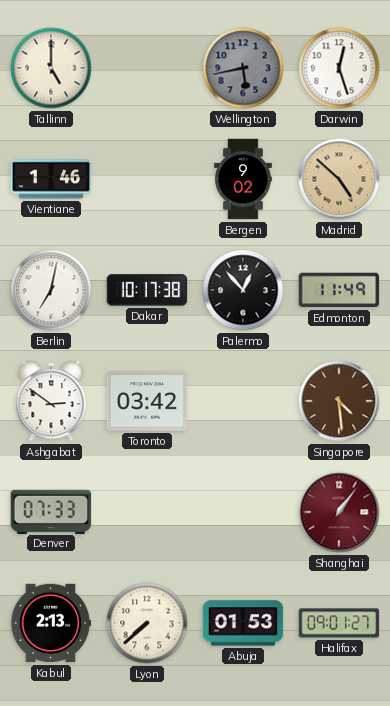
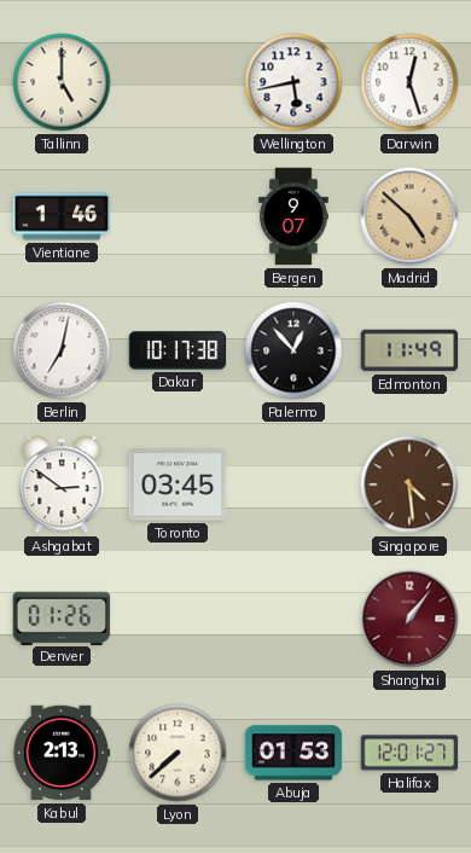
Wellington dial: grey -> white
Bergen: 9:02 -> 9:07
Toronto: 03:42 -> 03:45
Denver: 07:33 -> 01:26
Halifax: 09:01 -> 12:01
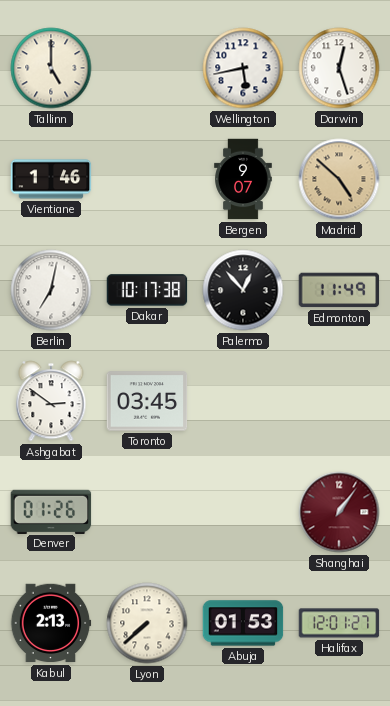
Singapore: 4:29 -> none
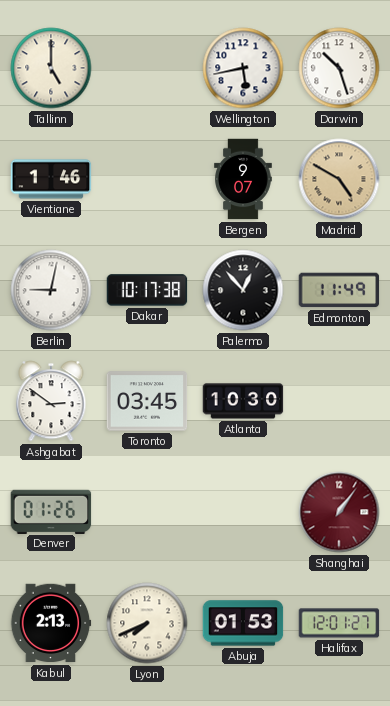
Darwin: 12:27 -> 10:27
Madrid: 4:52 -> 4:50
Berlin: 7:02 -> 9:02
Atlanta: none -> 10:30
Lyon: 7:38 -> 7:41
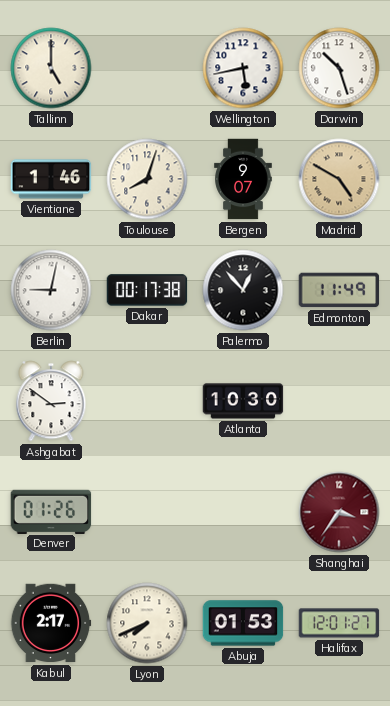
Toulouse: none -> 8:03
Dakar: 10:17 -> 00:17
Toronto: 03:45 -> none
Shanghai: 1:06 -> 3:36
Kabul: 2:13 -> 2:17
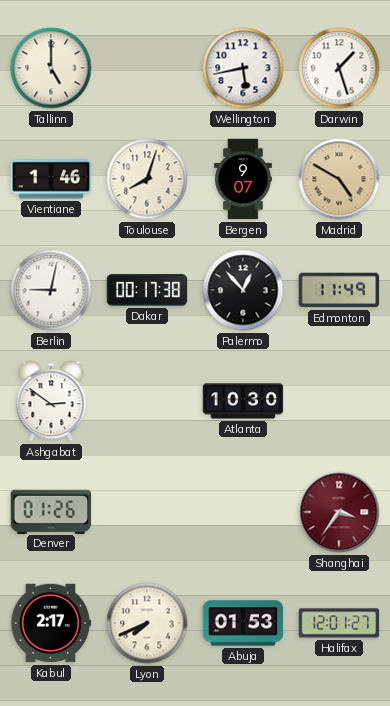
Darwin: 10:27 -> 1:27
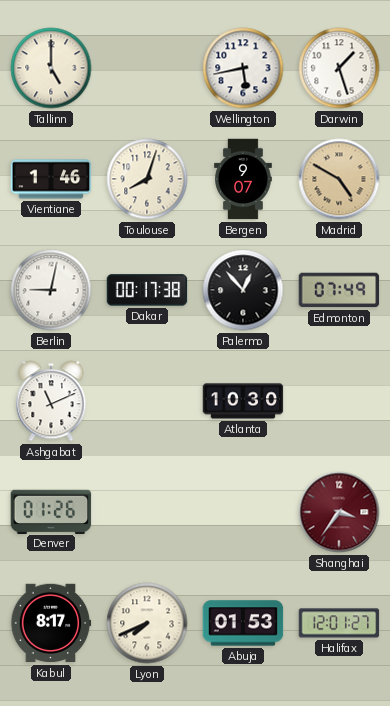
Edmonton: 11:49 -> 07:49
Ashgabat: 2:51 -> 11:11
Kabul: 2:17 -> 8:17
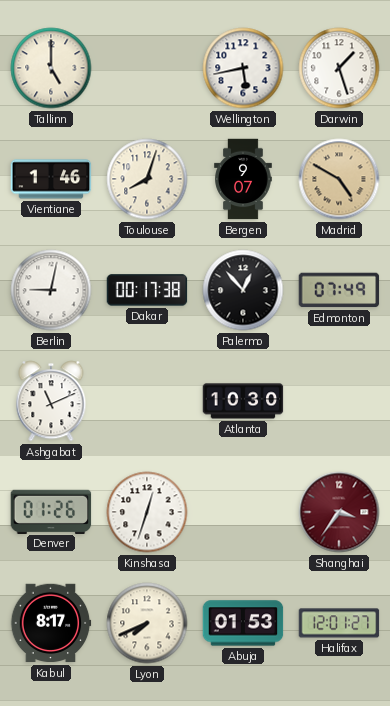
Kinshasa: none -> 12:33
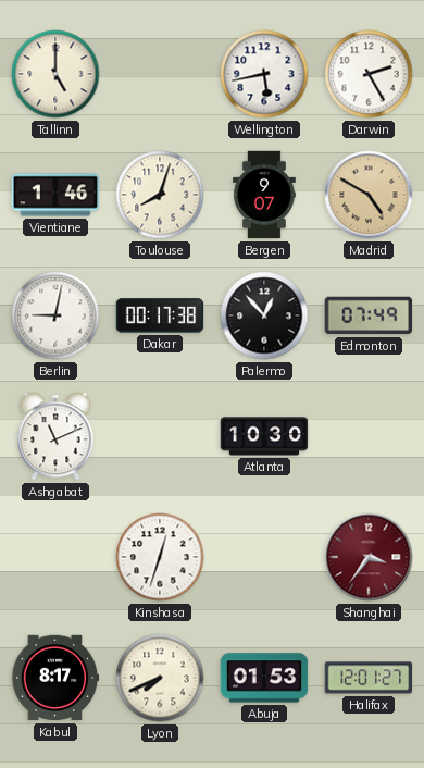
Darwin: 1:27 -> 2:25
Denver: 01:26 -> none
